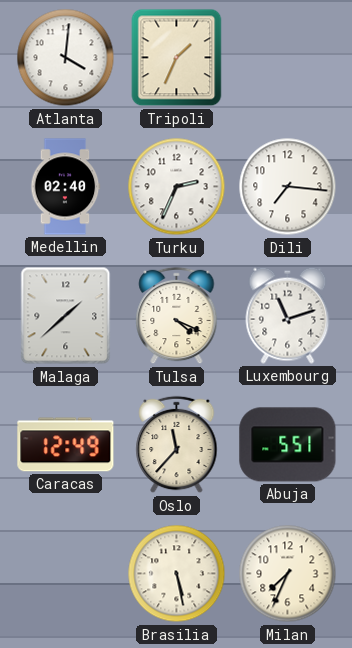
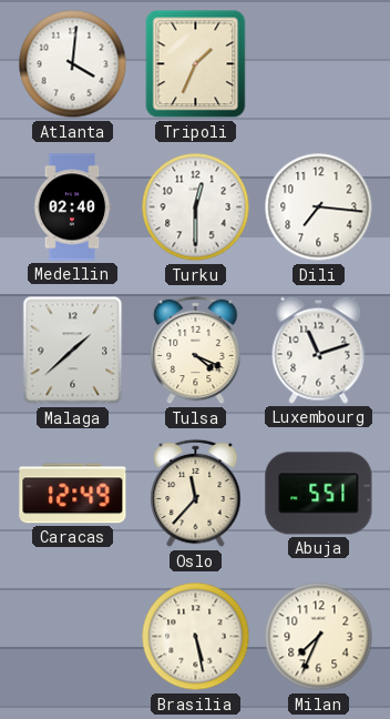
Turku: 2:34 -> 12:30
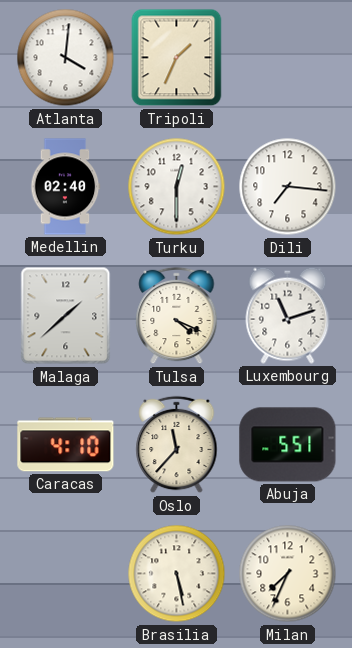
Caracas: 12:49 -> 4:10
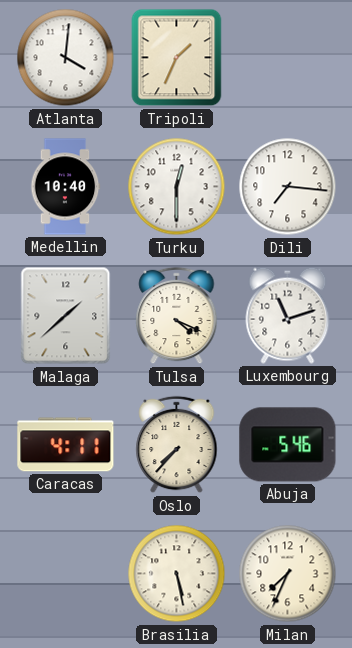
Medellin: 02:40 -> 10:40
Caracas: 4:10 -> 4:11
Oslo: 11:37 -> 7:37
Abuja: 5:51 -> 5:46
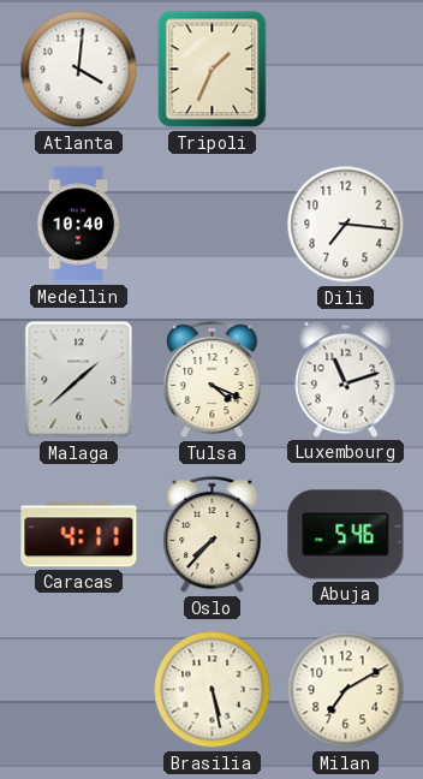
Turku: 12:30 -> none
Milan: 7:34 -> 7:10
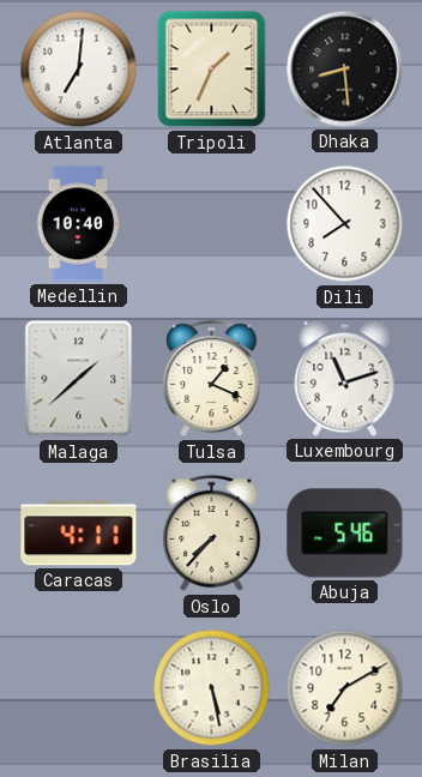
Atlanta: 4:01 -> 7:01
Dhaka: none -> 8:29
Dili: 7:16 -> 7:53
Tulsa: 4:19 -> 1:19
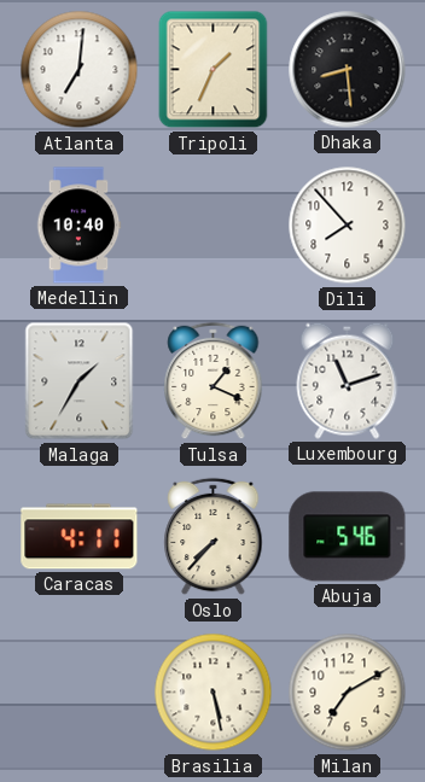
Malaga: 1:38 -> 1:35
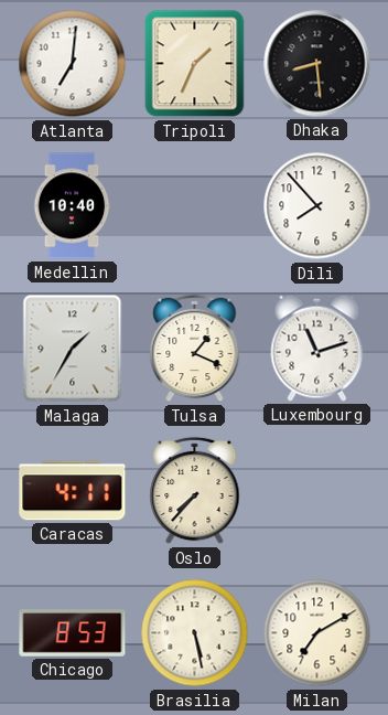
Abuja: 5:46 -> none
Chicago: none -> 8:53
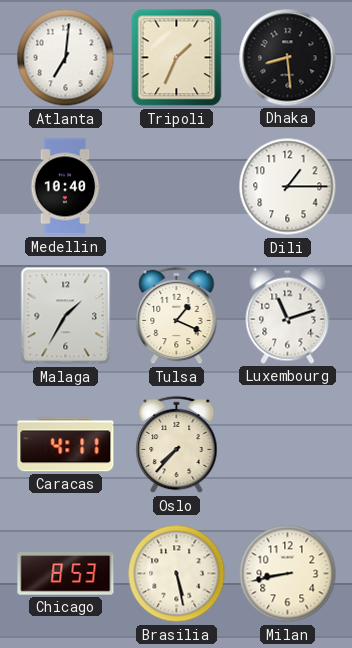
Dili: 7:53 -> 1:15
Milan: 7:10 -> 8:43
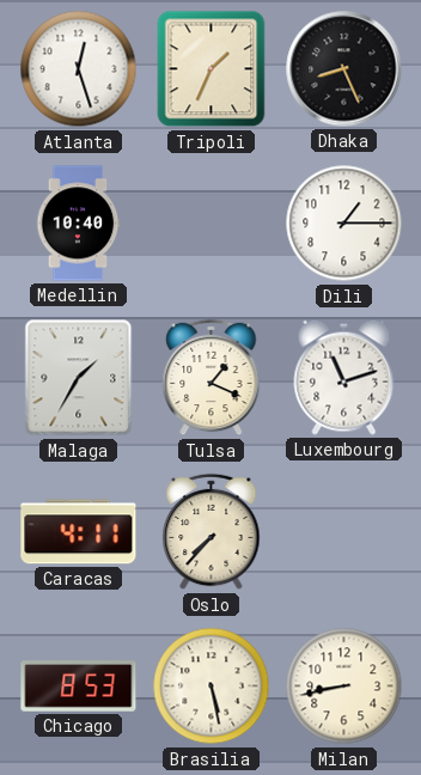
Atlanta: 7:01 -> 12:27
Dhaka: 8:29 -> 8:26
